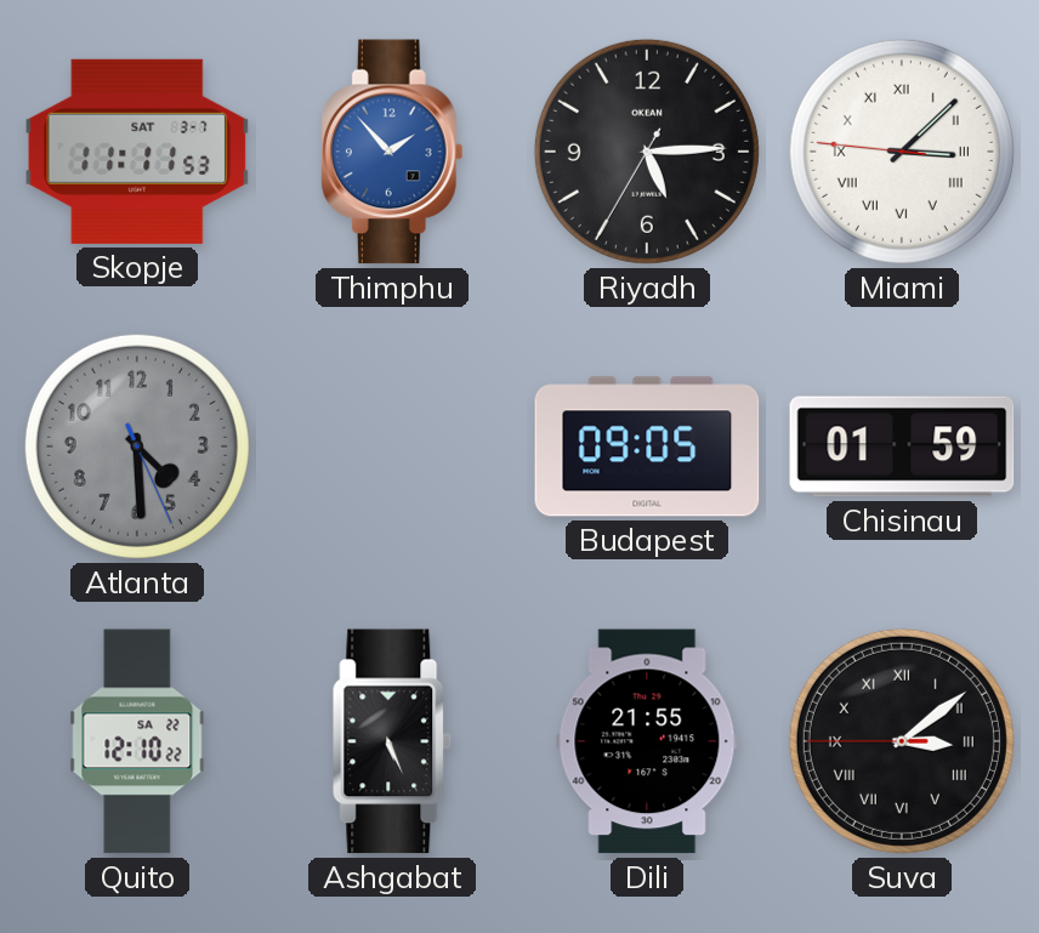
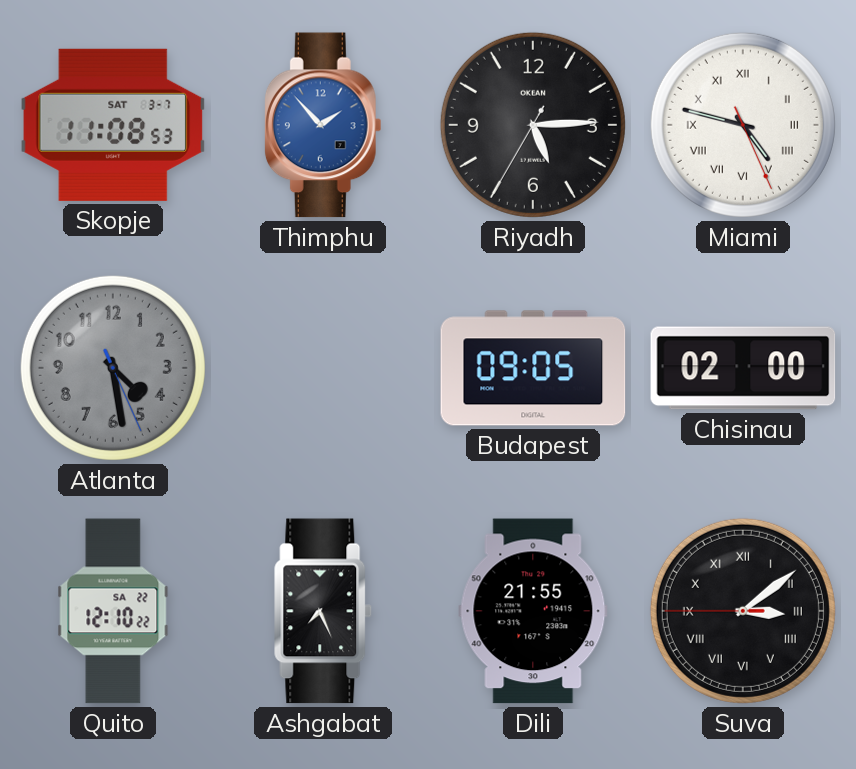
Skopje: 11:11 -> 11:08
Miami: 3:07 -> 4:47
Atlanta: 4:29 -> 4:28
Chisinau: 01:59 -> 02:00
Ashgabat: 5:26 -> 7:26
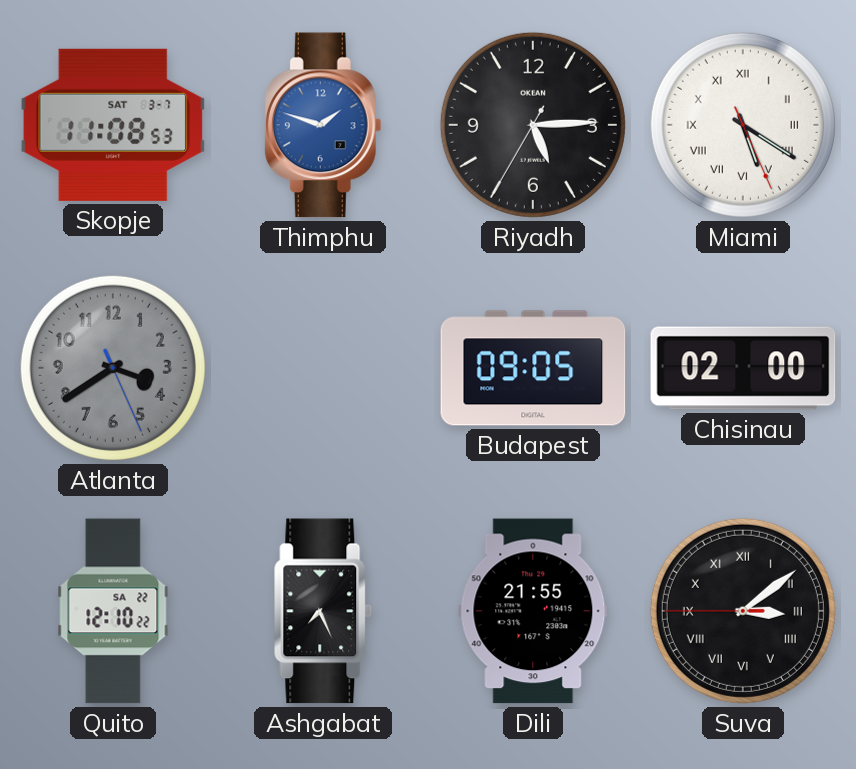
Thimphu: 1:53 -> 1:48
Miami: 4:47 -> 5:20
Atlanta: 4:28 -> 3:39
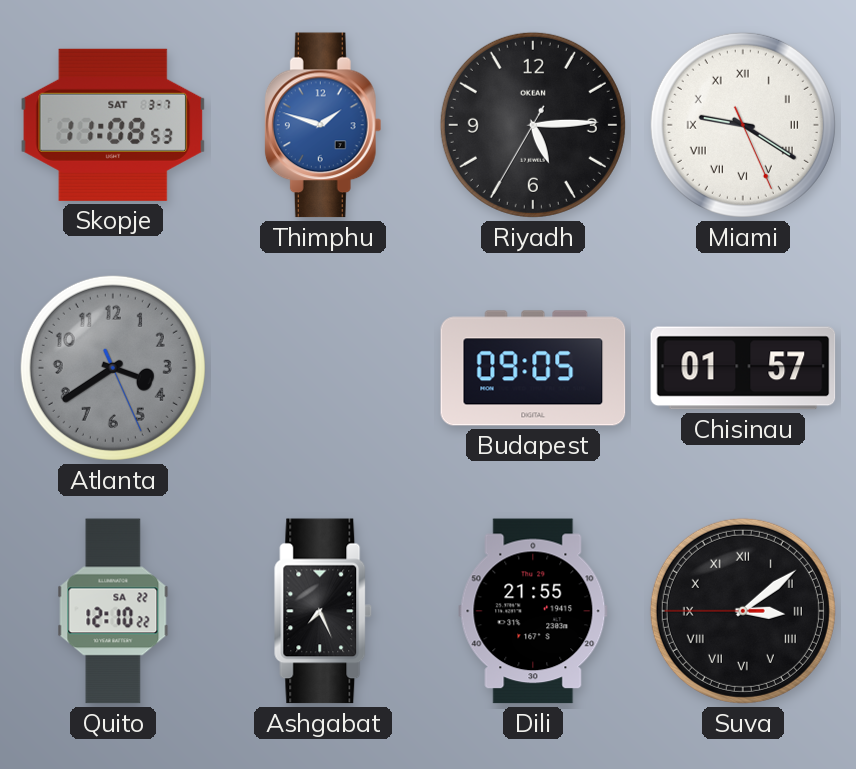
Miami: 5:20 -> 9:20
Chisinau: 02:00 -> 01:57
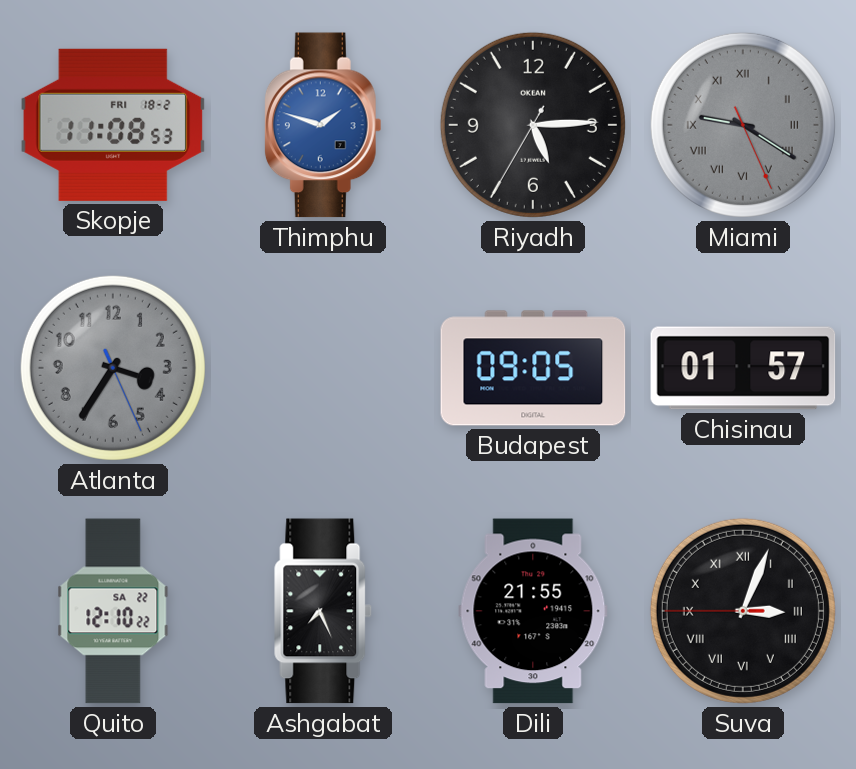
Skopje date: SAT 3-7 -> FRI 18-2
Miami dial: white -> grey
Atlanta: 3:39 -> 3:35
Suva: 3:08 -> 3:03
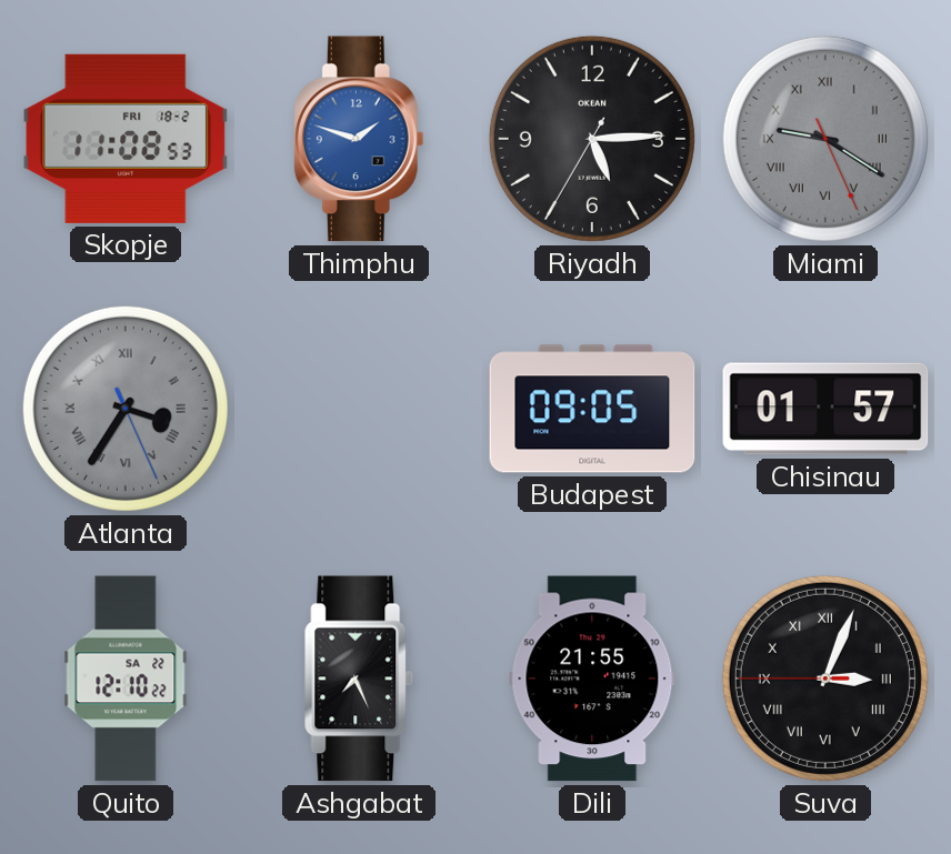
Atlanta numerals: Arabic -> Roman
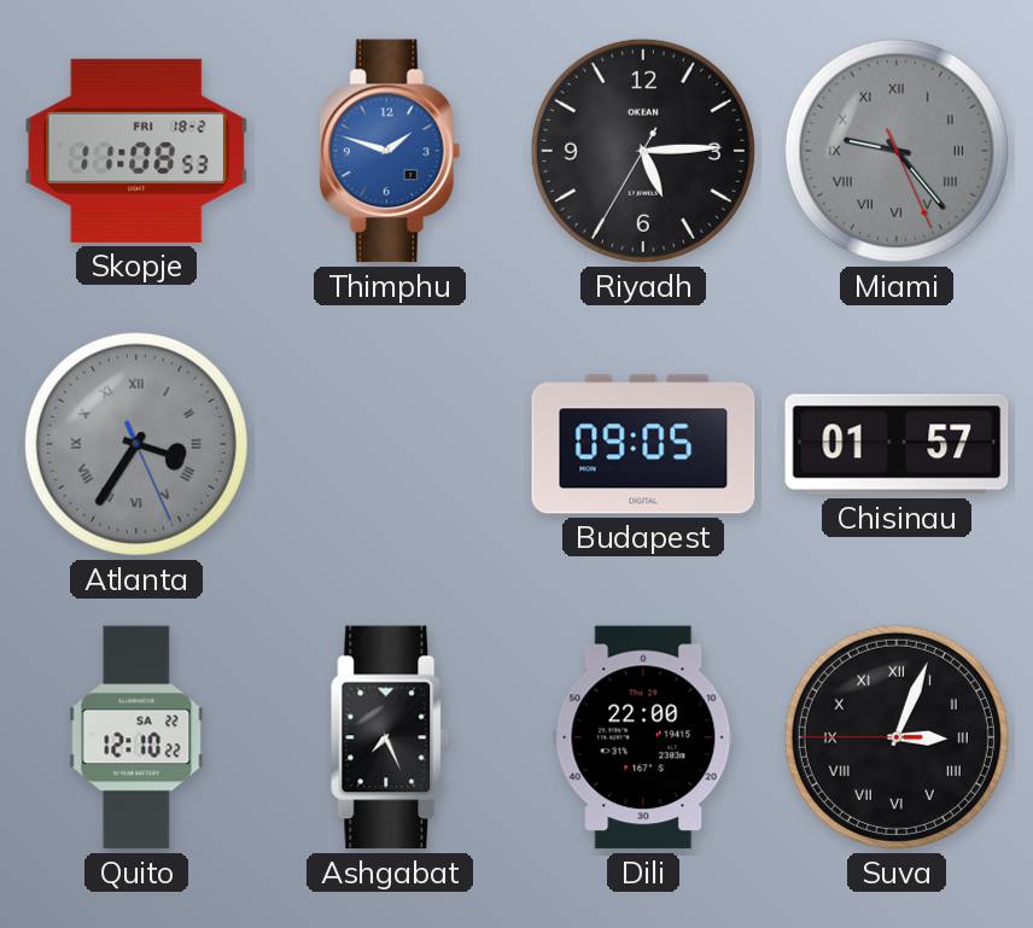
Miami: 9:20 -> 9:23
Dili: 21:55 -> 22:00
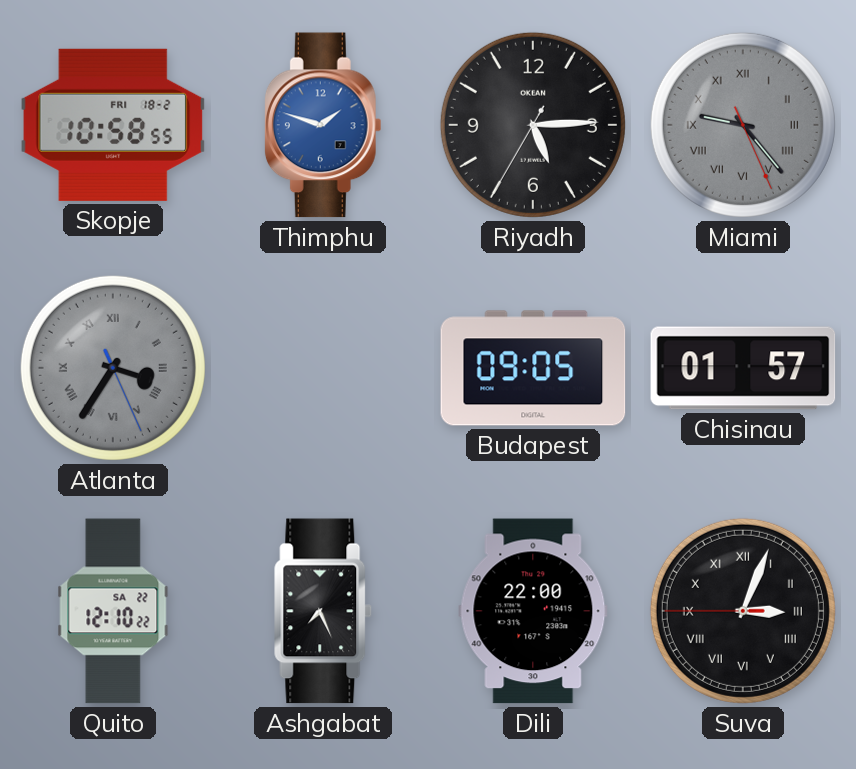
Skopje: 11:08 -> 10:58
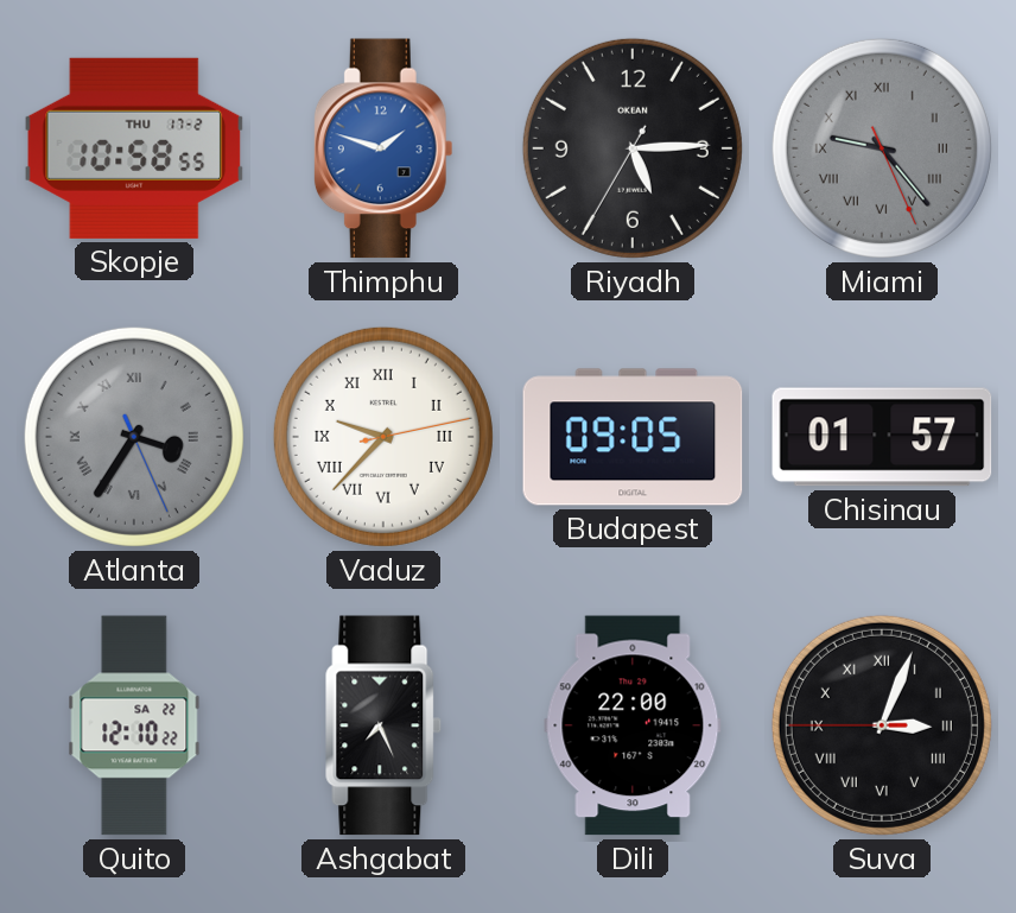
Skopje date: FRI 18-2 -> THU 17-2
Vaduz: none -> 9:37
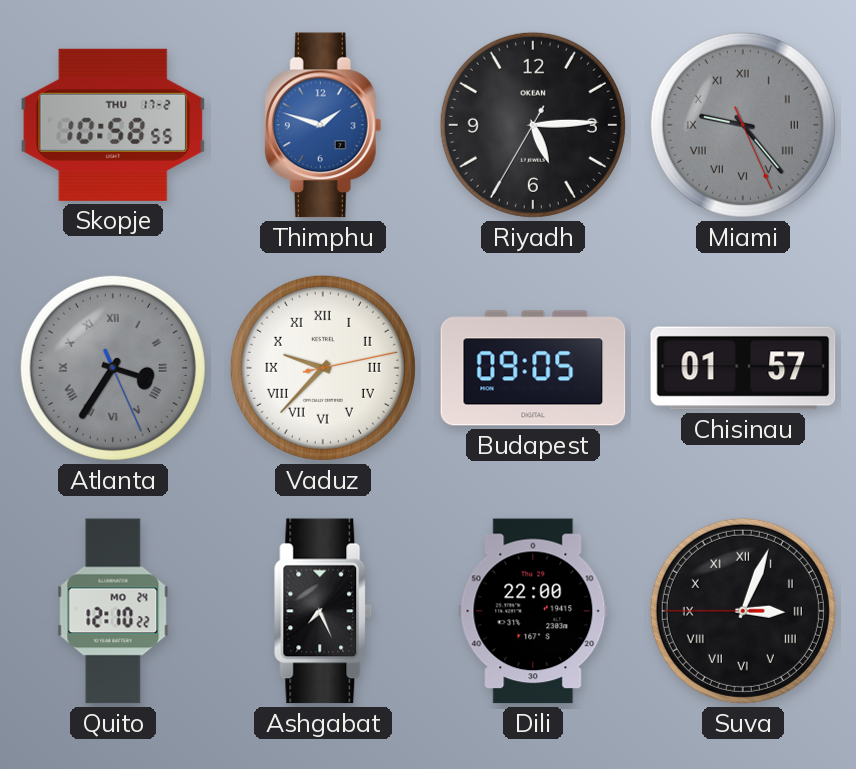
Quito date: SA 22 -> MO 24
